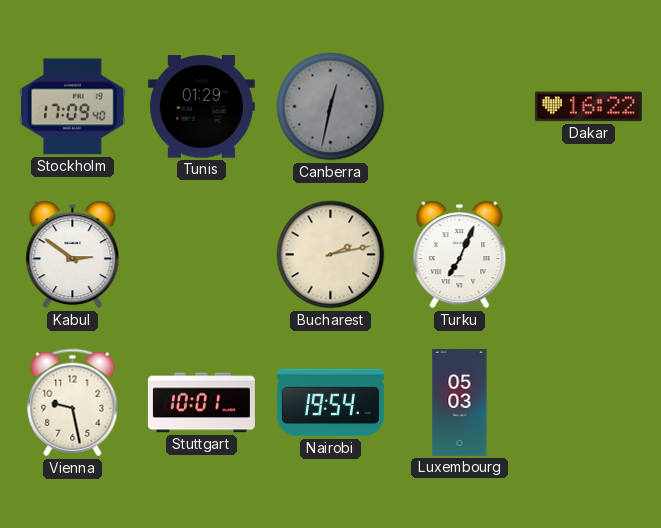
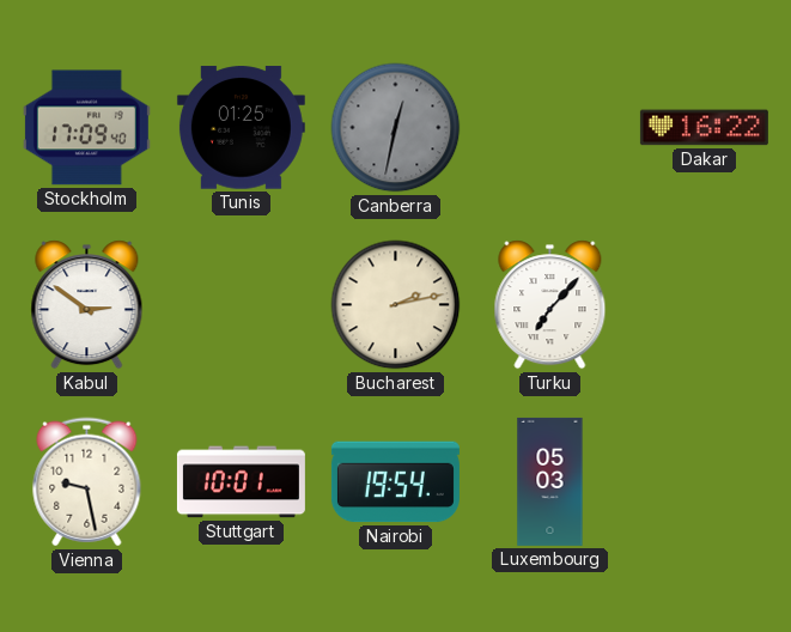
Tunis: 01:29 -> 01:25
Turku: 7:04 -> 7:07
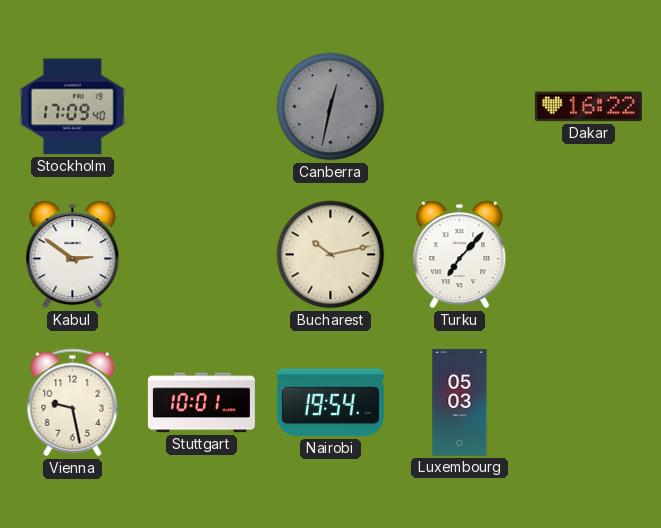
Tunis: 01:25 -> none
Bucharest: 2:13 -> 10:13
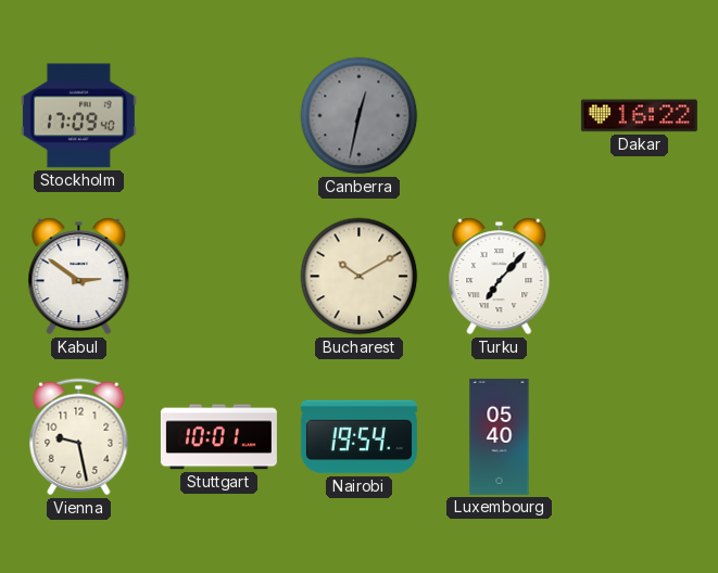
Bucharest: 10:13 -> 10:10
Luxembourg: 05:03 -> 05:40
